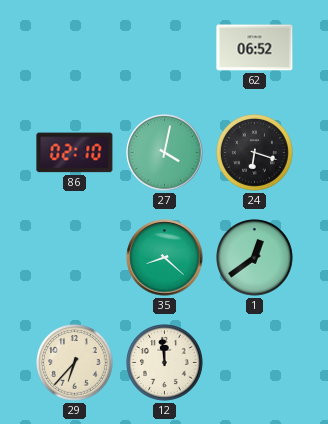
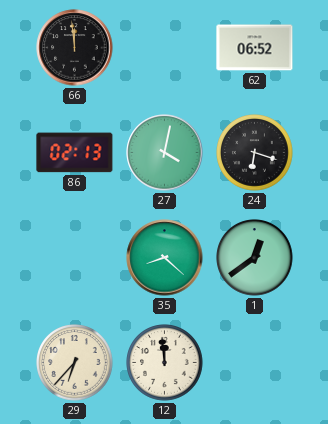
66: none -> 11:59
86: 02:10 -> 02:13
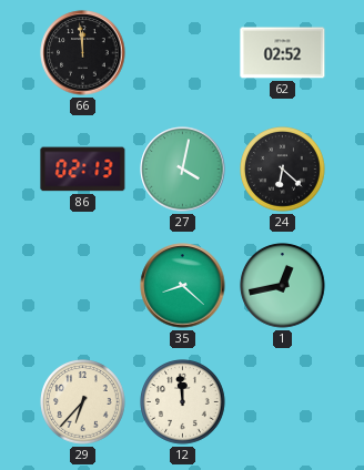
62: 06:52 -> 02:52
24: 6:18 -> 6:22
1: 12:39 -> 12:43
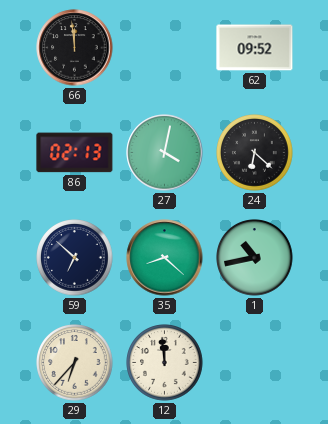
62: 02:52 -> 09:52
59: none -> 6:52
1: 12:43 -> 10:43
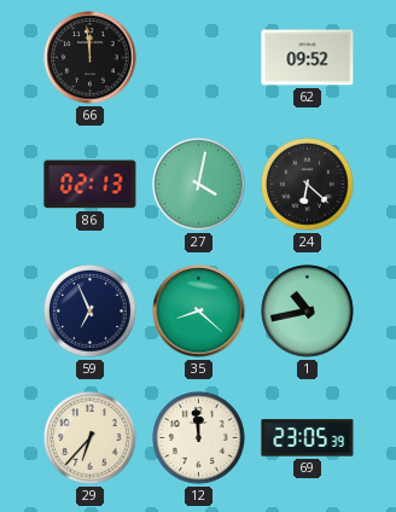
59: 6:52 -> 6:56
69: none -> 23:05
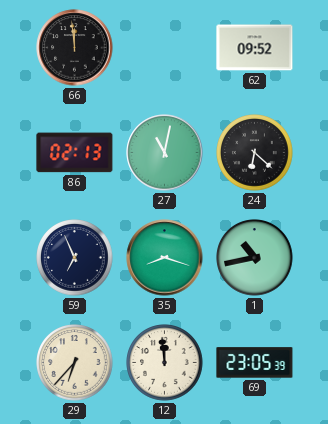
27: 4:02 -> 11:02
35: 8:22 -> 8:18
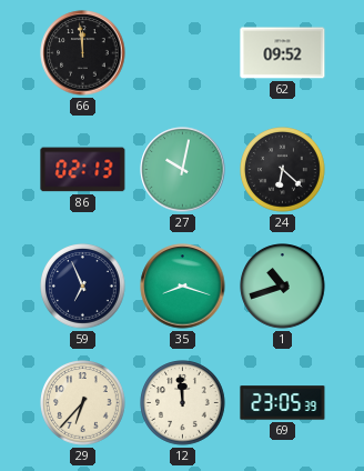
27: 11:02 -> 10:02
1: 10:43 -> 10:42
